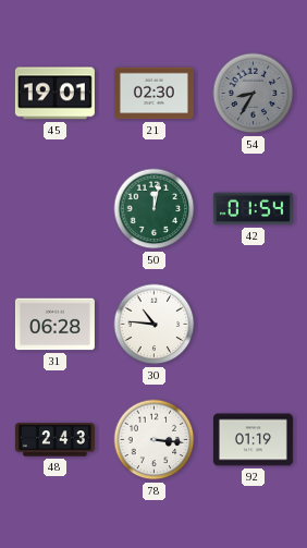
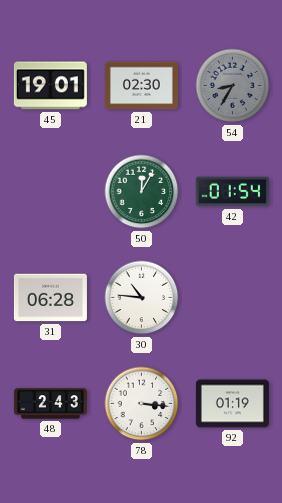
50: 12:02 -> 12:05
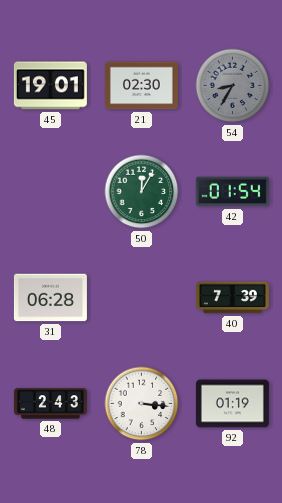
30: 10:46 -> none
40: none -> 7:39
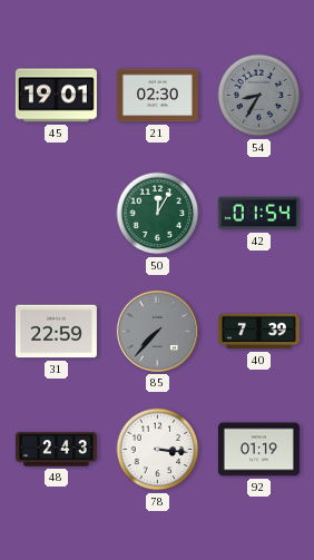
31: 06:28 -> 22:59
85: none -> 7:37
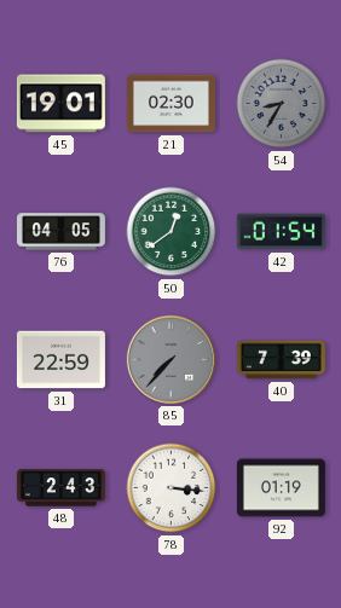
76: none -> 04:05
50: 12:05 -> 12:39
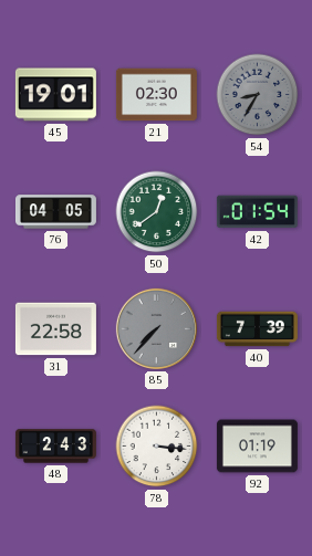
31: 22:59 -> 22:58
